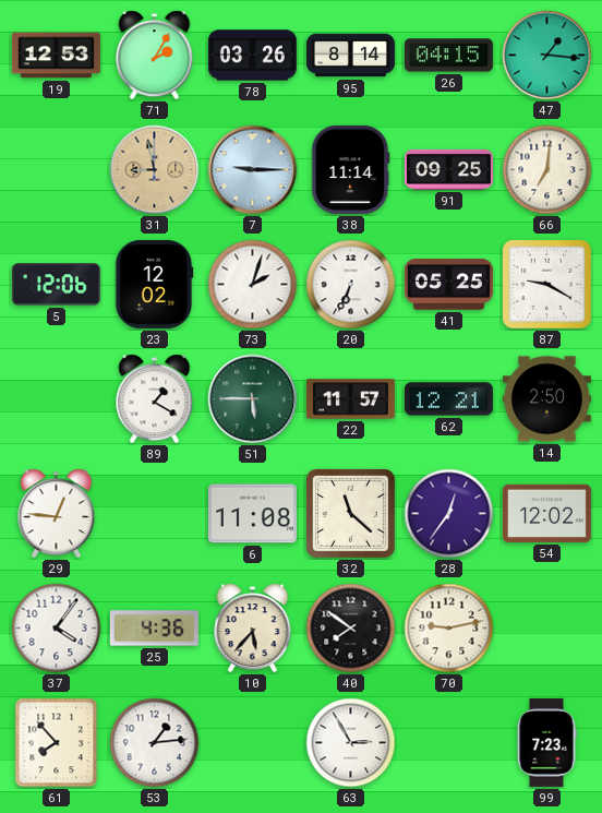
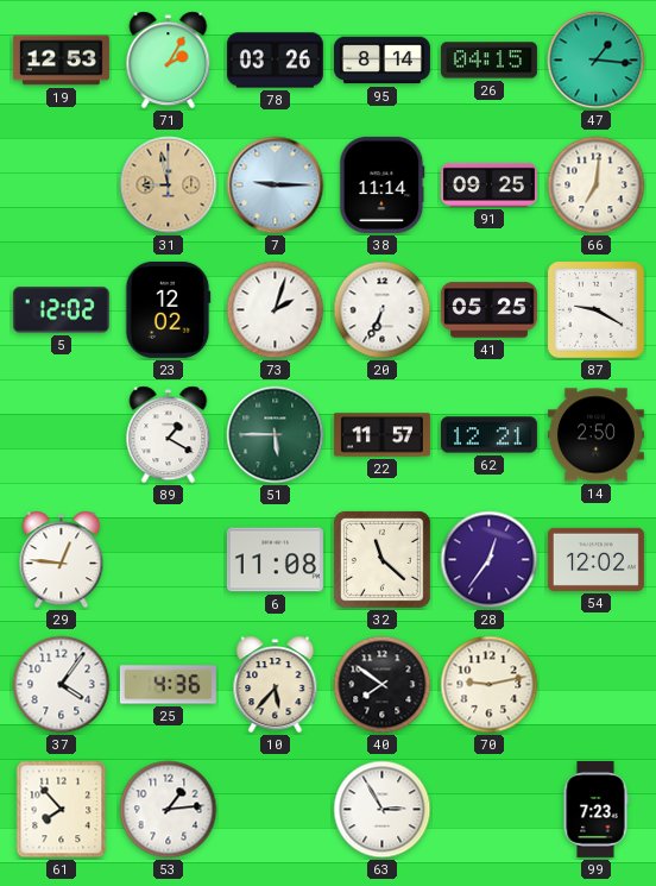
5: 12:06 -> 12:02
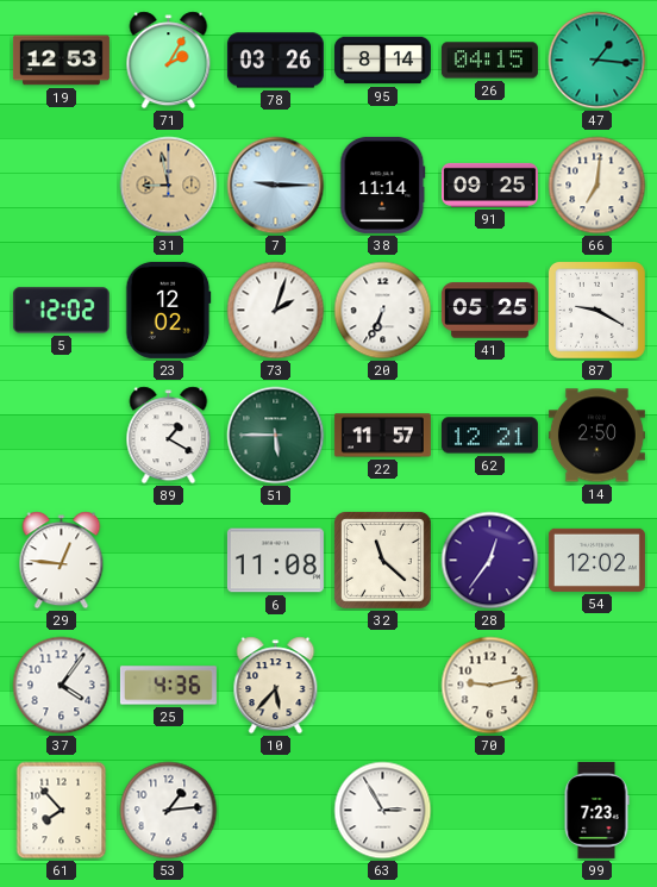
40: 7:51 -> none
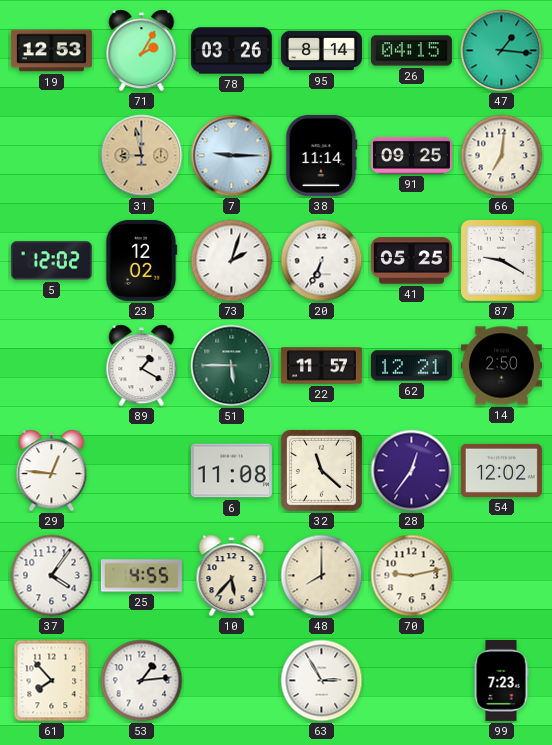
25: 4:36 -> 4:55
48: none -> 8:00
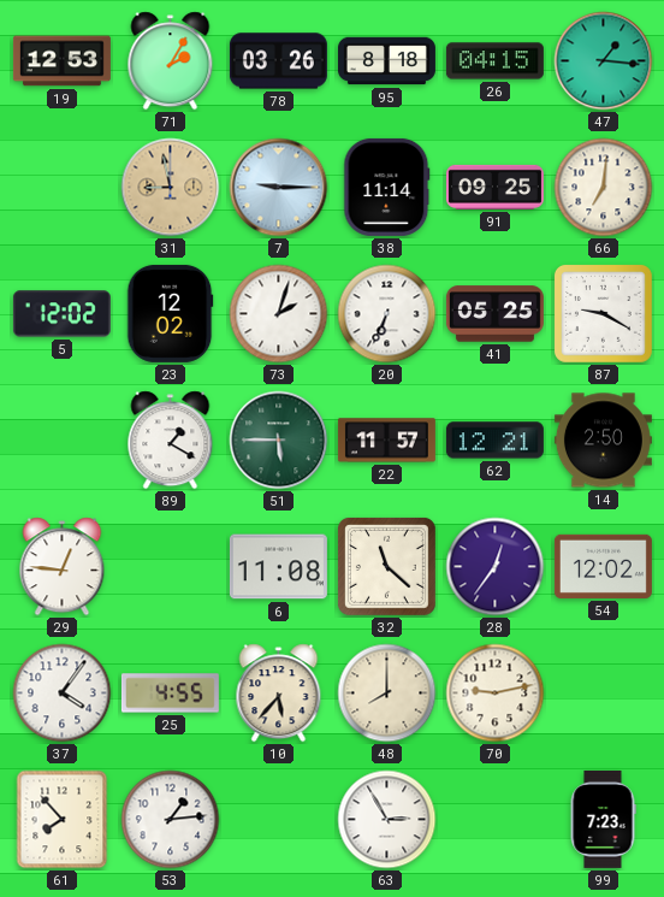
95: 8:14 -> 8:18
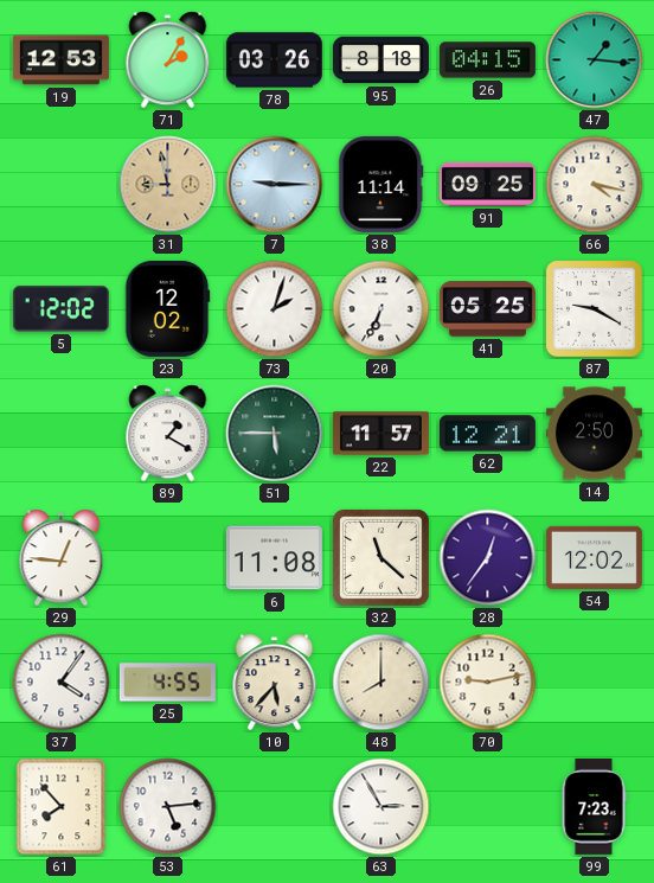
66: 7:01 -> 4:17
53: 1:14 -> 5:14
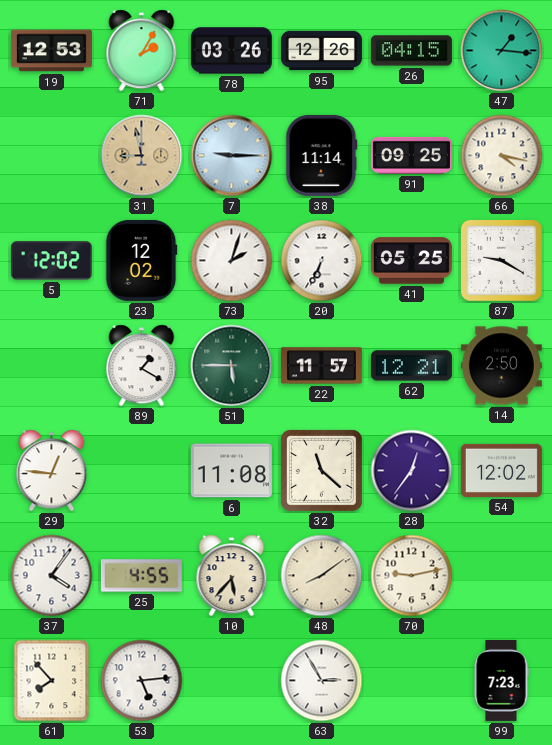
95: 8:18 -> 12:26
48: 8:00 -> 8:09
